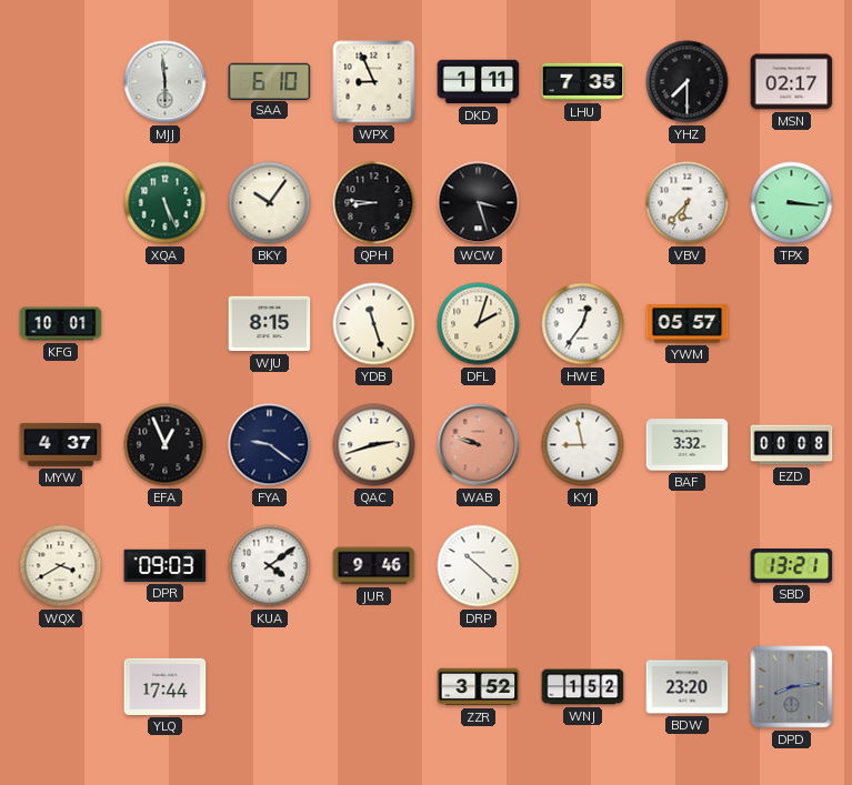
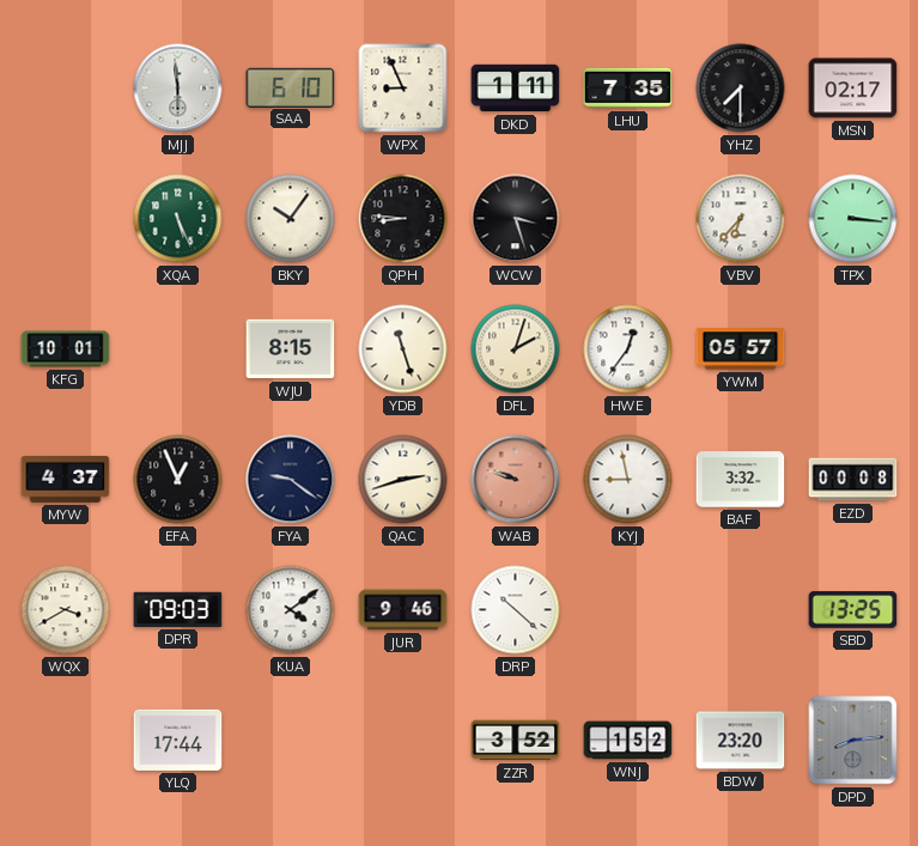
SBD: 13:21 -> 13:25
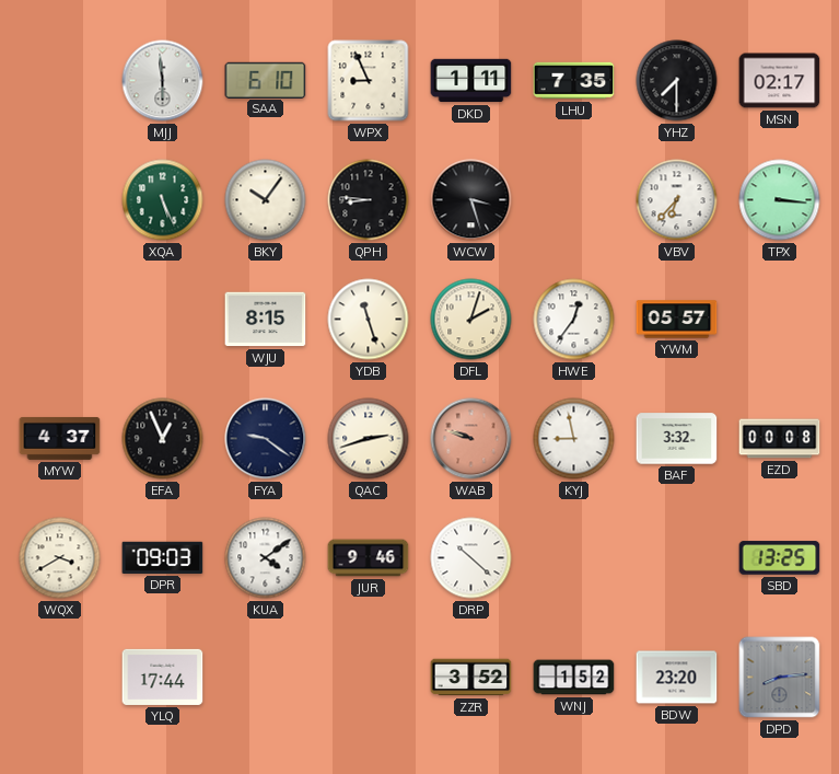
KFG: 10:01 -> none
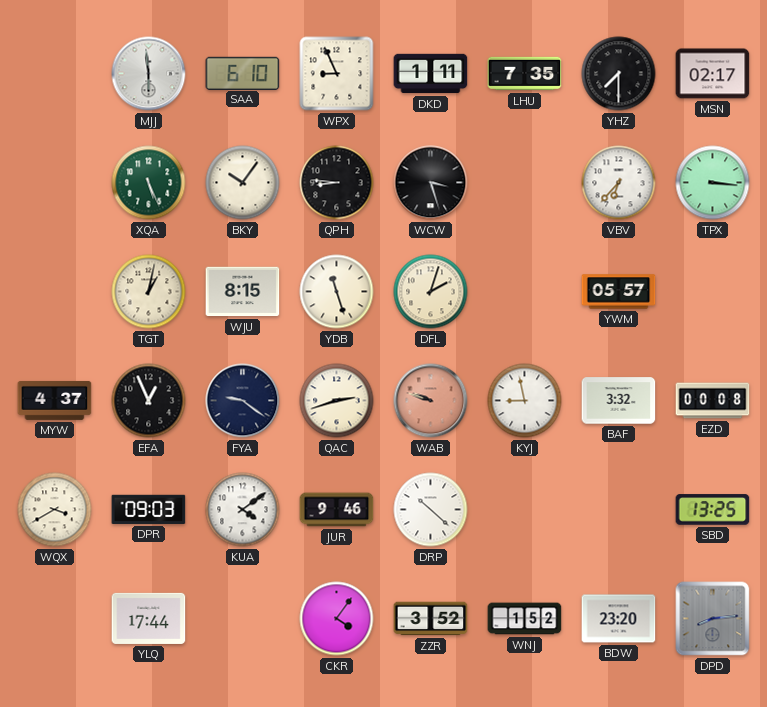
TGT: none -> 1:02
HWE: 12:36 -> none
CKR: none -> 4:06
